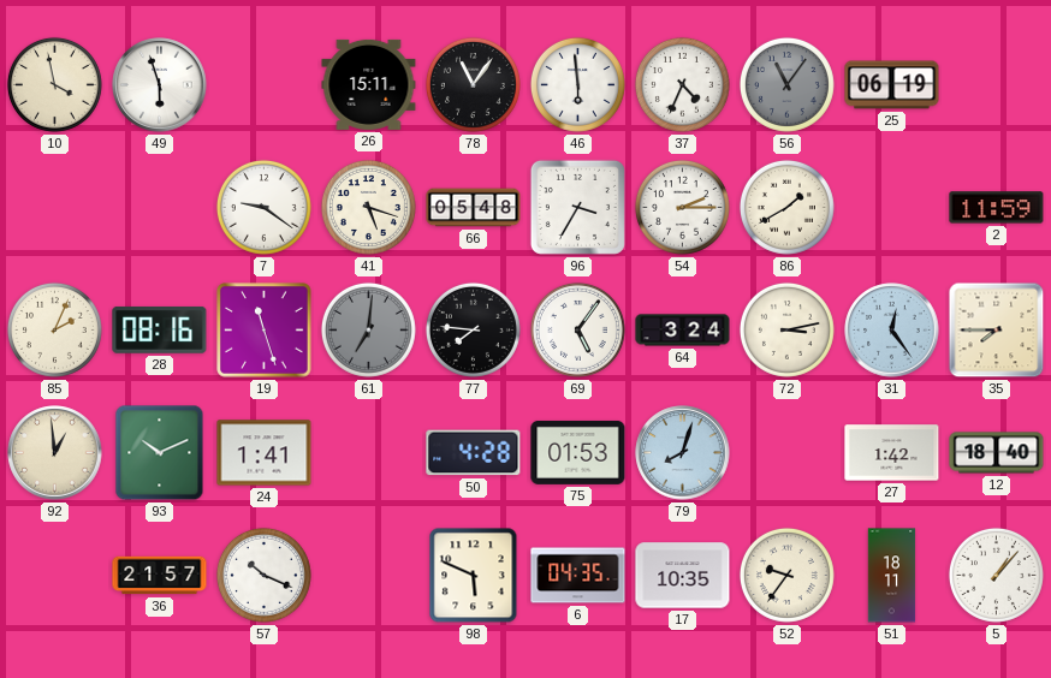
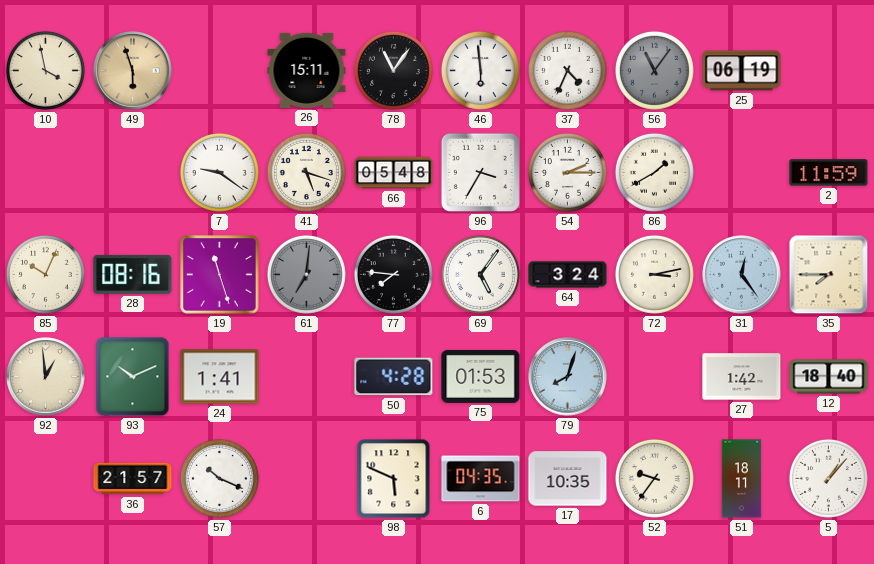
49 dial: white -> champagne
85: 2:04 -> 10:04
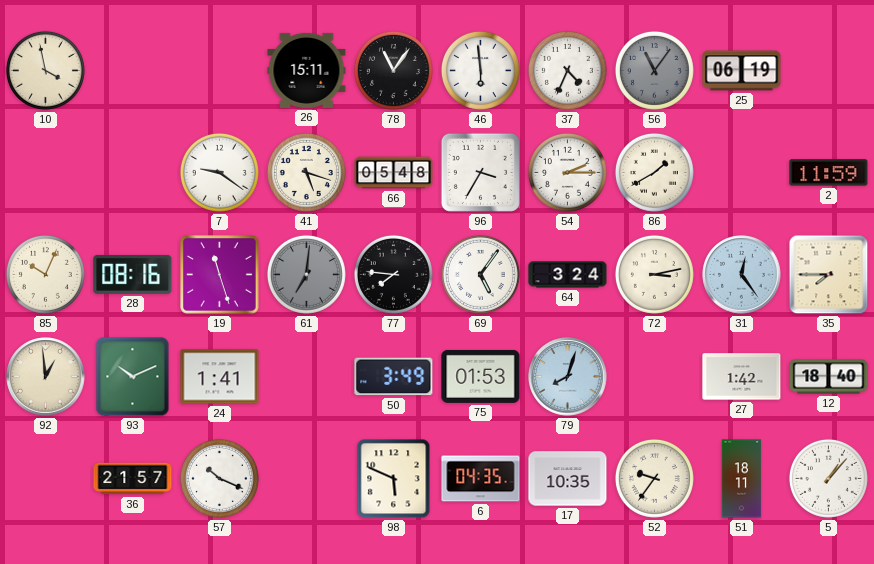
49: 5:57 -> none
50: 4:28 -> 3:49
